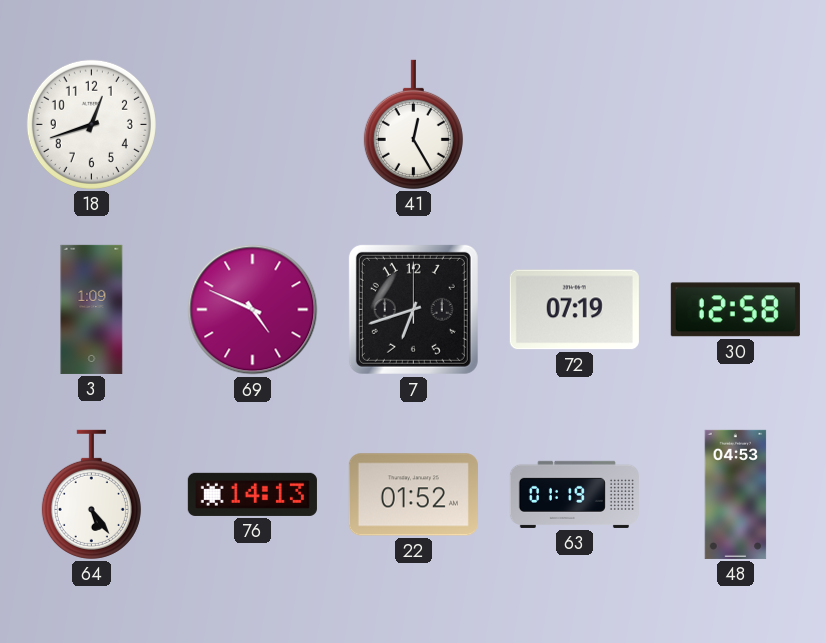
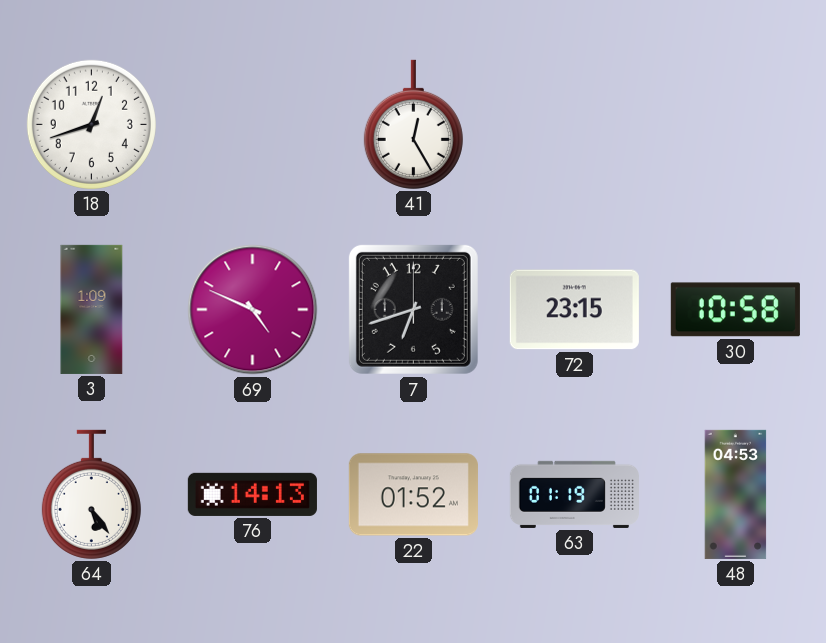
72: 07:19 -> 23:15
30: 12:58 -> 10:58
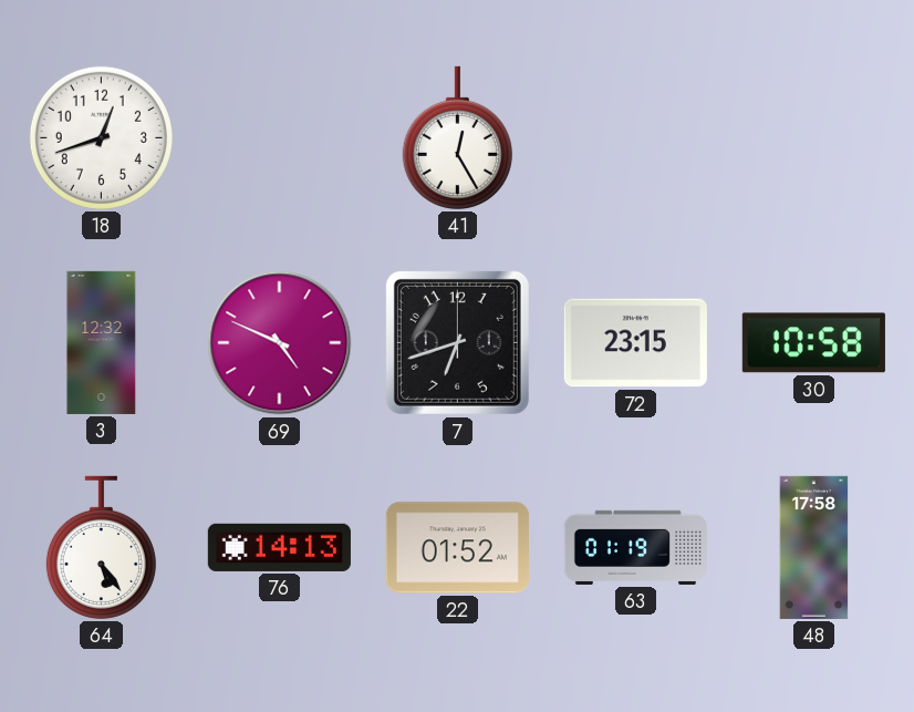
3: 1:09 -> 12:32
48: 04:53 -> 17:58
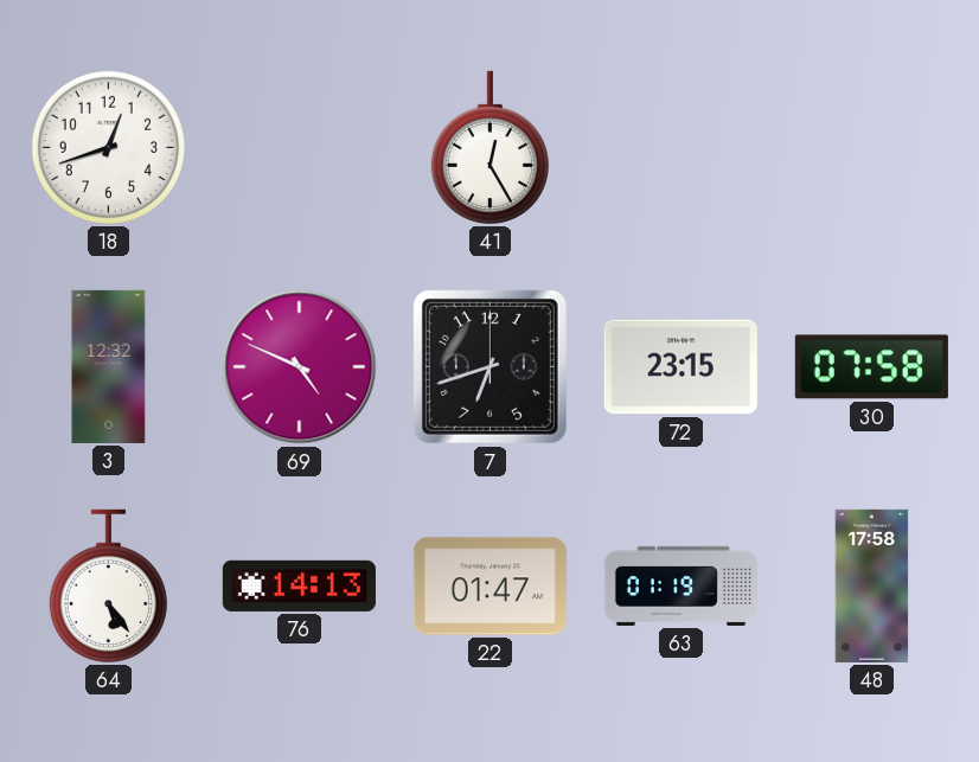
30: 10:58 -> 07:58
22: 01:52 -> 01:47
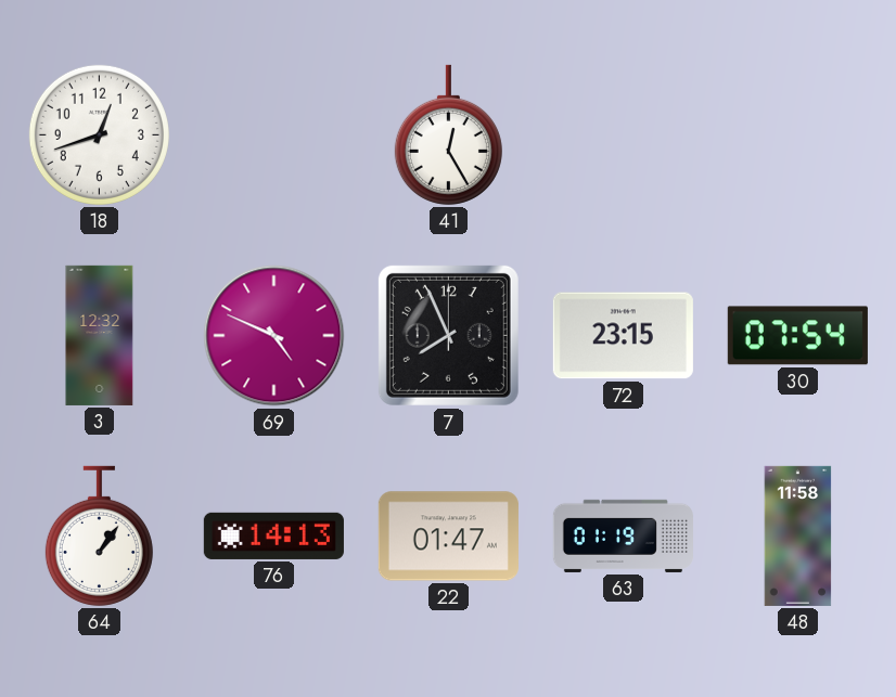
7: 6:42 -> 7:56
30: 07:58 -> 07:54
64: 5:24 -> 1:06
48: 17:58 -> 11:58
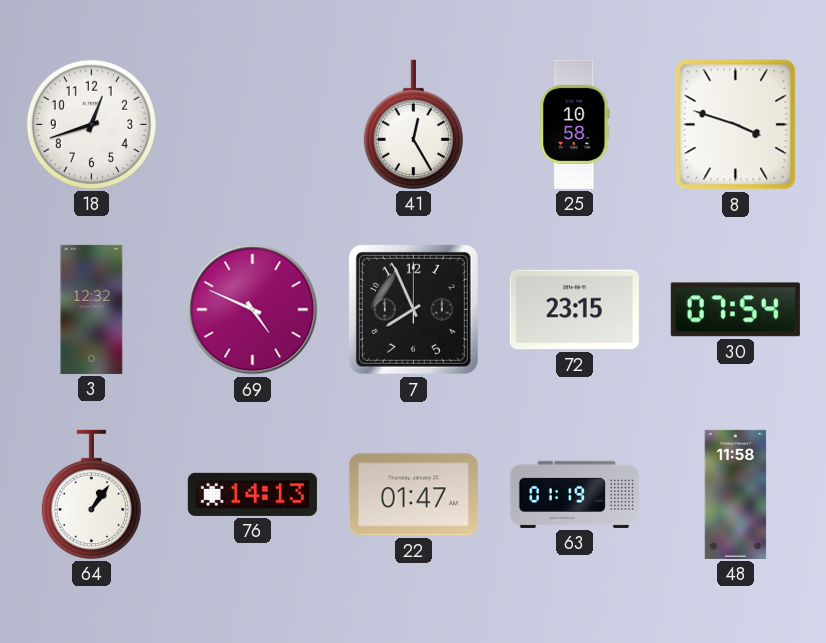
25: none -> 10:58
8: none -> 3:48
